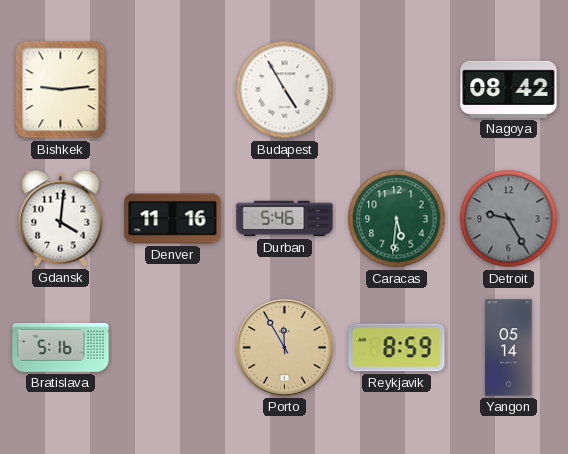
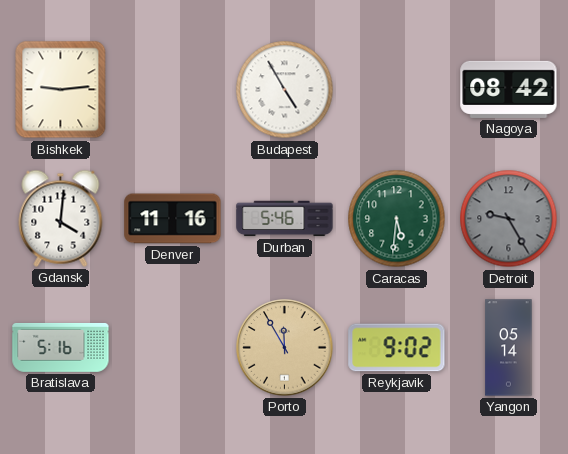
Reykjavik: 8:59 -> 9:02
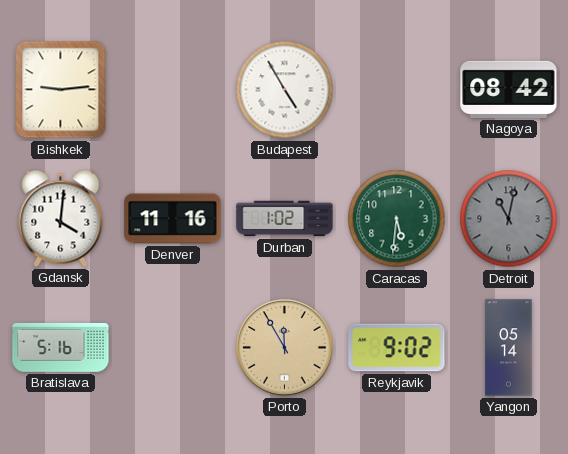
Durban: 5:46 -> 1:02
Detroit: 9:25 -> 11:02
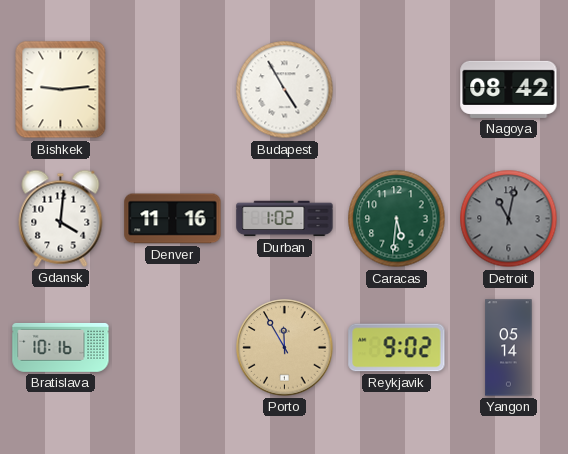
Bratislava: 5:16 -> 10:16
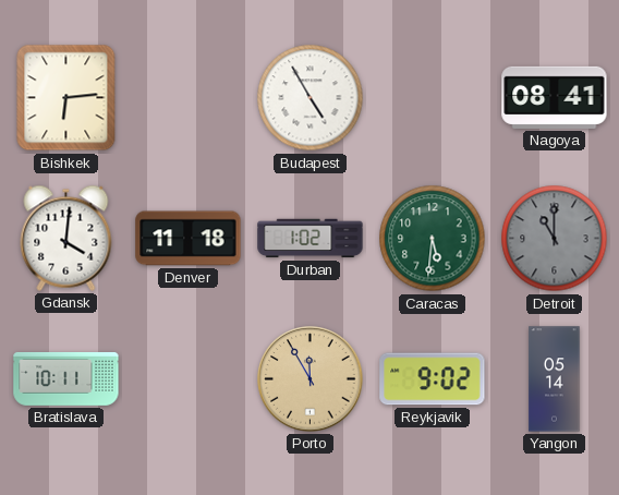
Bishkek: 9:14 -> 6:14
Nagoya: 08:42 -> 08:41
Denver: 11:16 -> 11:18
Detroit: 11:02 -> 11:00
Bratislava: 10:16 -> 10:11
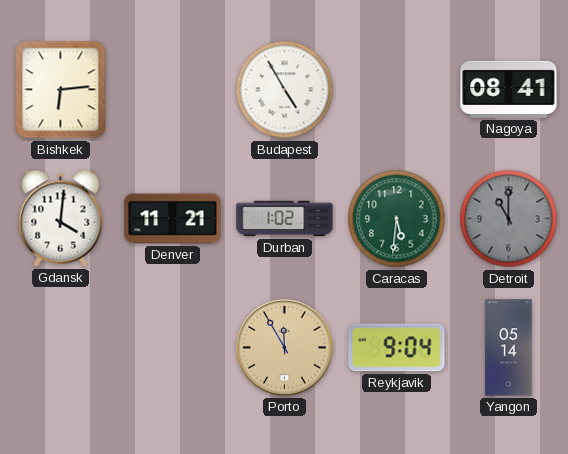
Denver: 11:18 -> 11:21
Bratislava: 10:11 -> none
Reykjavik: 9:02 -> 9:04
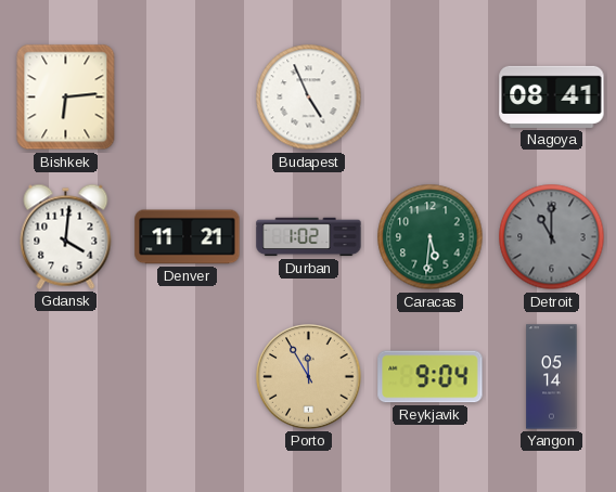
Budapest: 4:55 -> 4:56
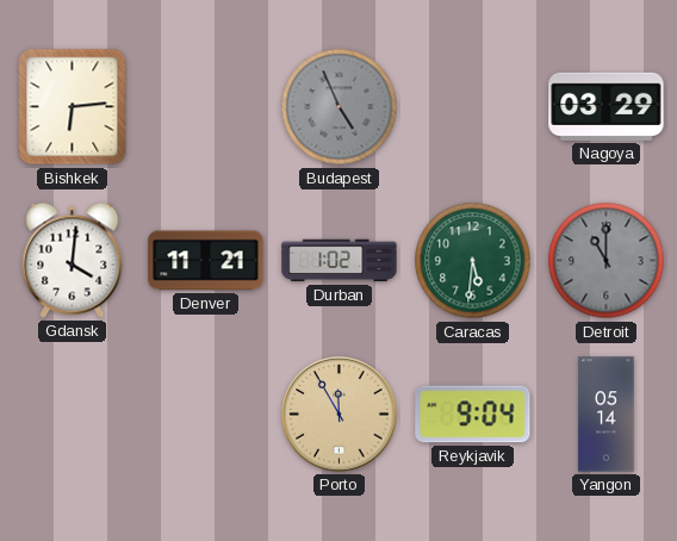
Budapest dial: white -> grey
Nagoya: 08:41 -> 03:29
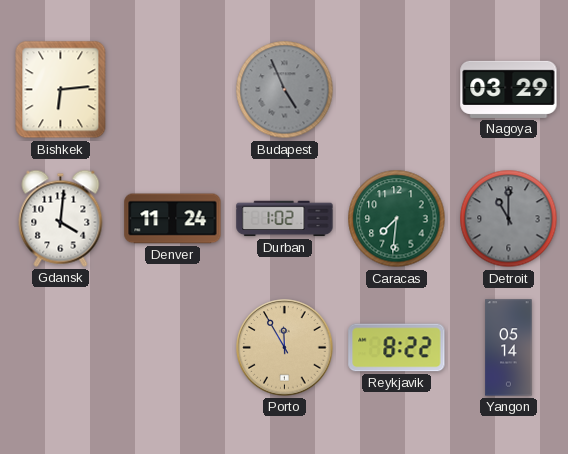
Denver: 11:21 -> 11:24
Caracas: 5:31 -> 7:31
Reykjavik: 9:04 -> 8:22
